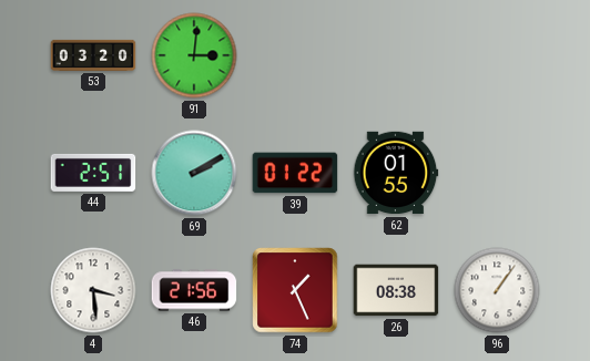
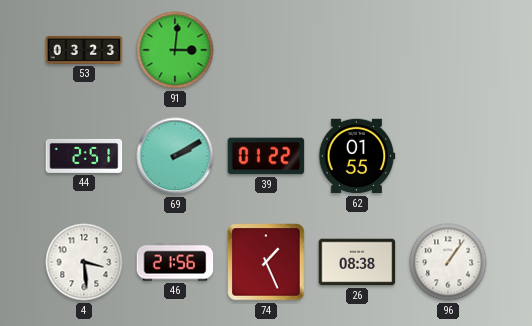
53: 03:20 -> 03:23
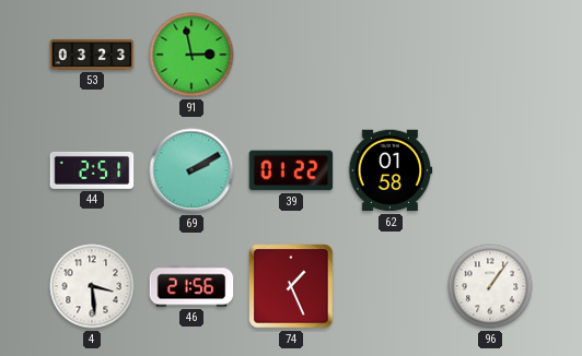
91: 3:01 -> 2:58
62: 01:55 -> 01:58
26: 08:38 -> none
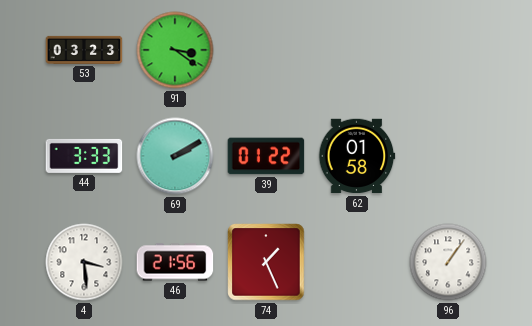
91: 2:58 -> 3:21
44: 2:51 -> 3:33
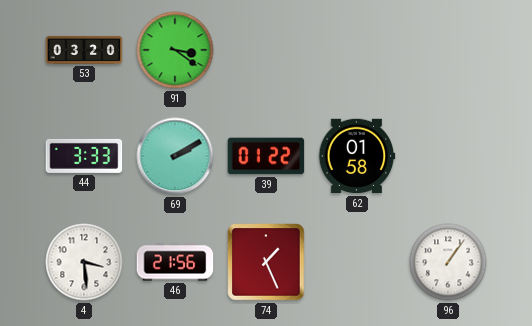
53: 03:23 -> 03:20
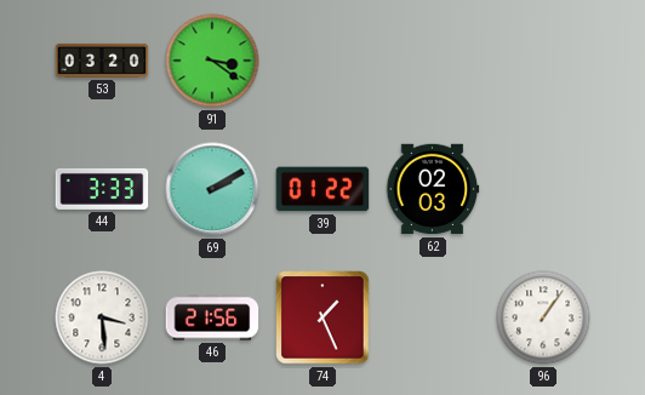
62: 01:58 -> 02:03
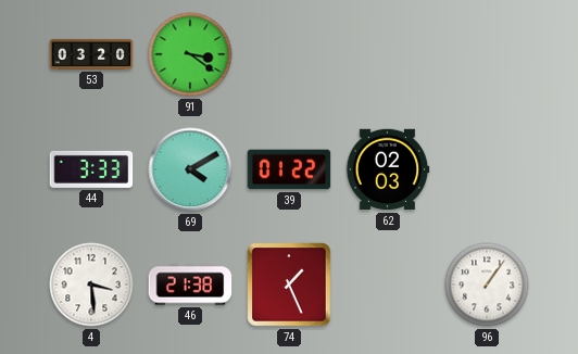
69: 2:10 -> 4:10
46: 21:56 -> 21:38
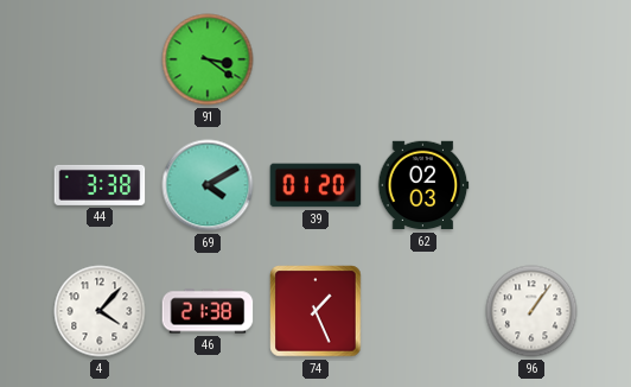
53: 03:20 -> none
44: 3:33 -> 3:38
39: 01:22 -> 01:20
4: 3:29 -> 4:07
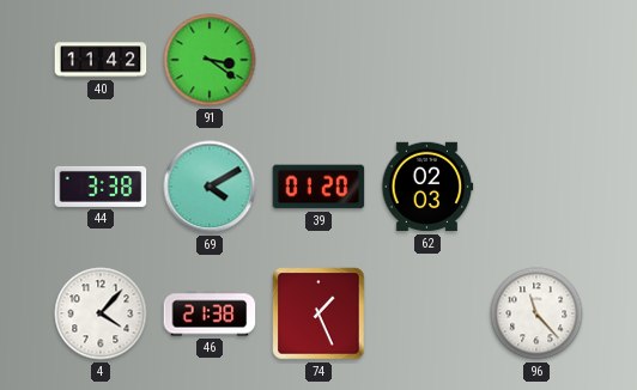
40: none -> 11:42
96: 1:06 -> 11:23
